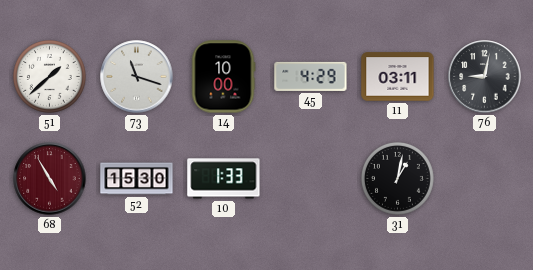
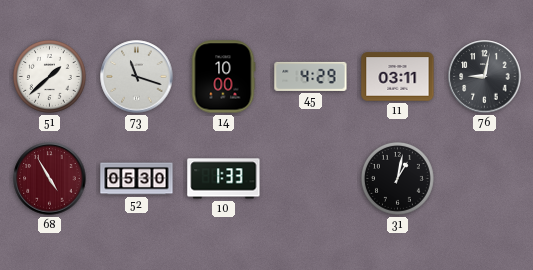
52: 15:30 -> 05:30
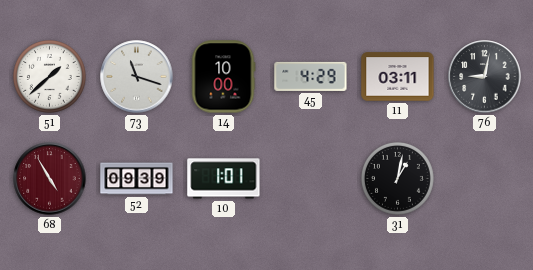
52: 05:30 -> 09:39
10: 1:33 -> 1:01
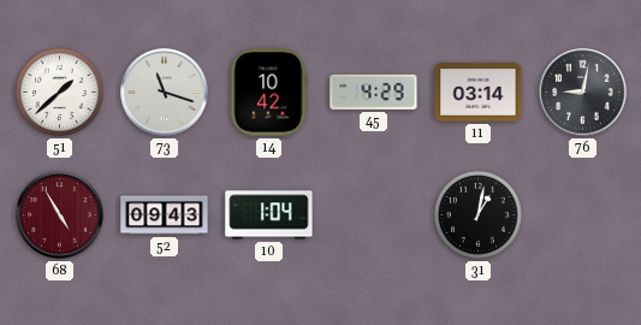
14: 10:00 -> 10:42
11: 03:11 -> 03:14
52: 09:39 -> 09:43
10: 1:01 -> 1:04
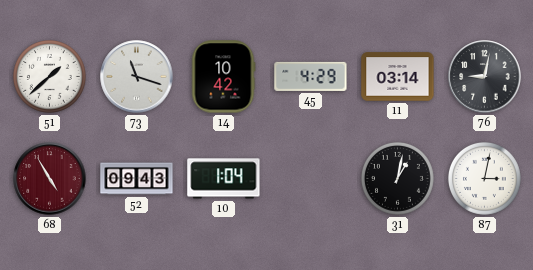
87: none -> 3:02
